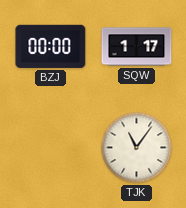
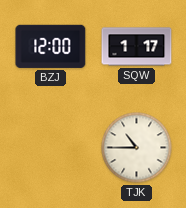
BZJ: 00:00 -> 12:00
TJK: 11:06 -> 10:45
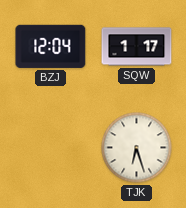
BZJ: 12:00 -> 12:04
TJK: 10:45 -> 6:27
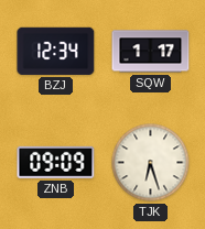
BZJ: 12:04 -> 12:34
ZNB: none -> 09:09
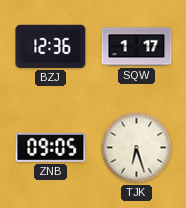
BZJ: 12:34 -> 12:36
ZNB: 09:09 -> 09:05
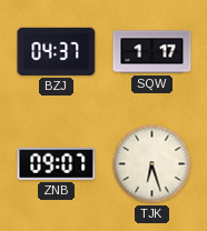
BZJ: 12:36 -> 04:37
ZNB: 09:05 -> 09:07
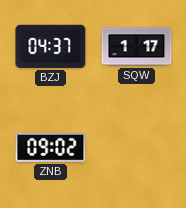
ZNB: 09:07 -> 09:02
TJK: 6:27 -> none
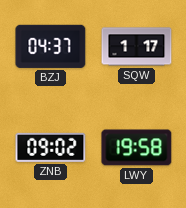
LWY: none -> 19:58
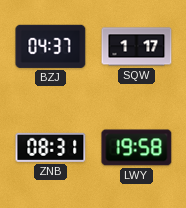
ZNB: 09:02 -> 08:31
